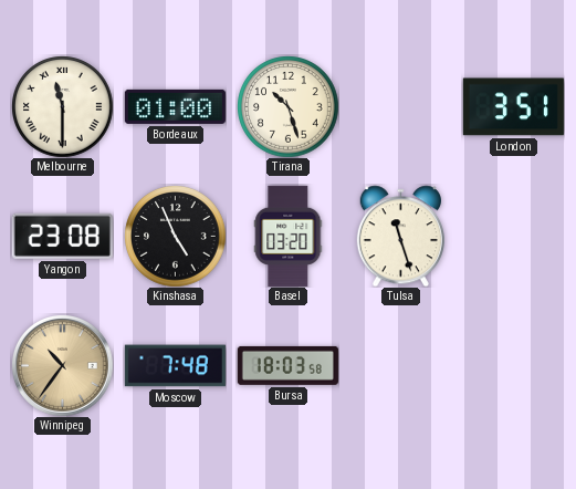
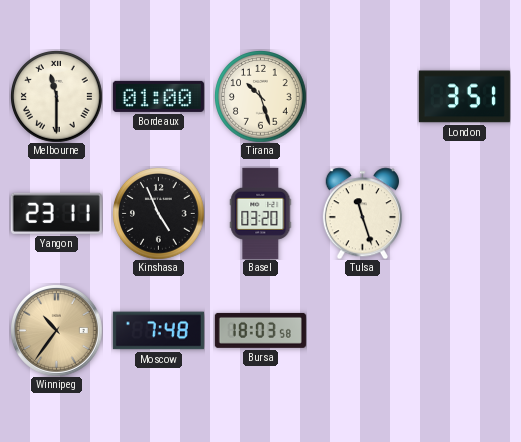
Yangon: 23:08 -> 23:11
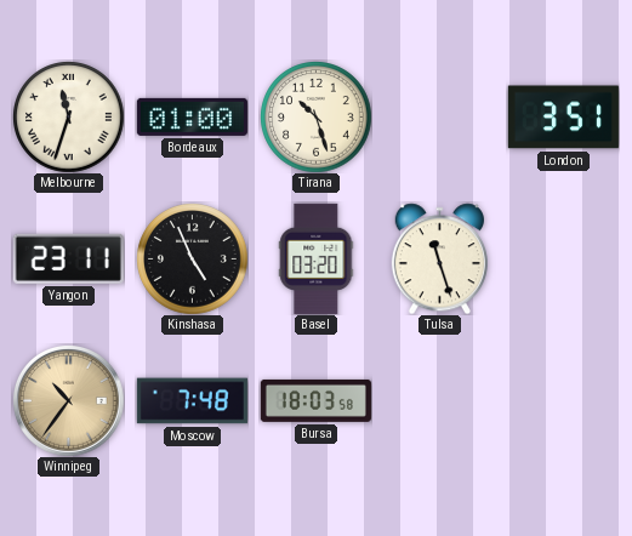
Melbourne: 11:30 -> 11:33
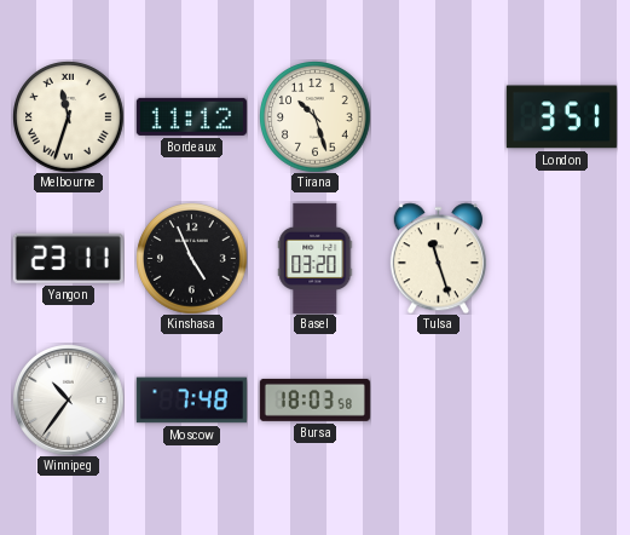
Bordeaux: 01:00 -> 11:12
Winnipeg dial: champagne -> white
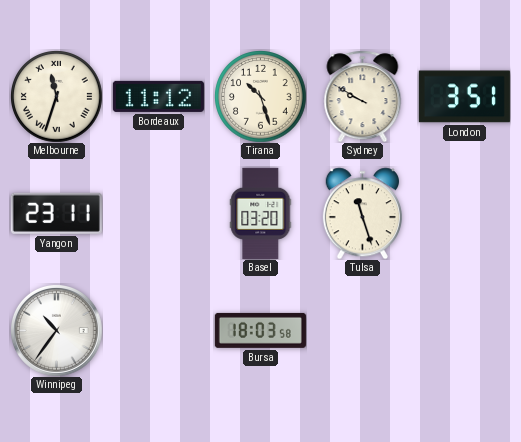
Sydney: none -> 9:50
Kinshasa: 4:56 -> none
Moscow: 7:48 -> none
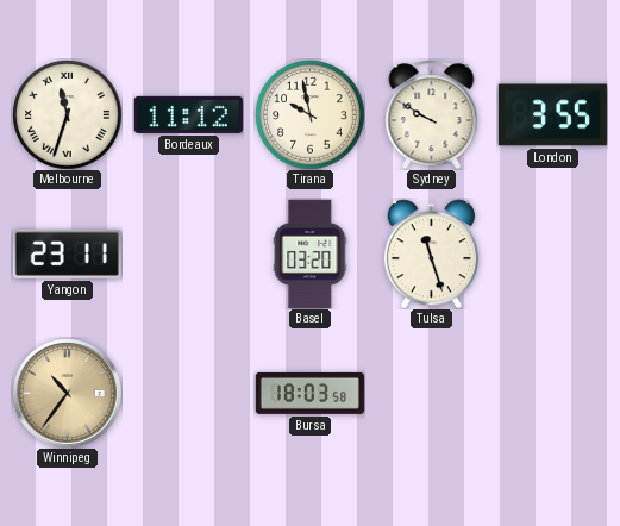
Tirana: 10:27 -> 9:58
London: 3:51 -> 3:55
Winnipeg dial: white -> champagne
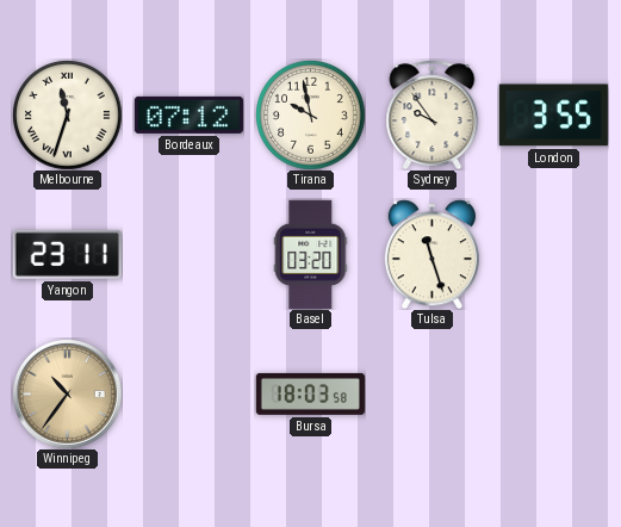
Bordeaux: 11:12 -> 07:12
Sydney: 9:50 -> 9:54
